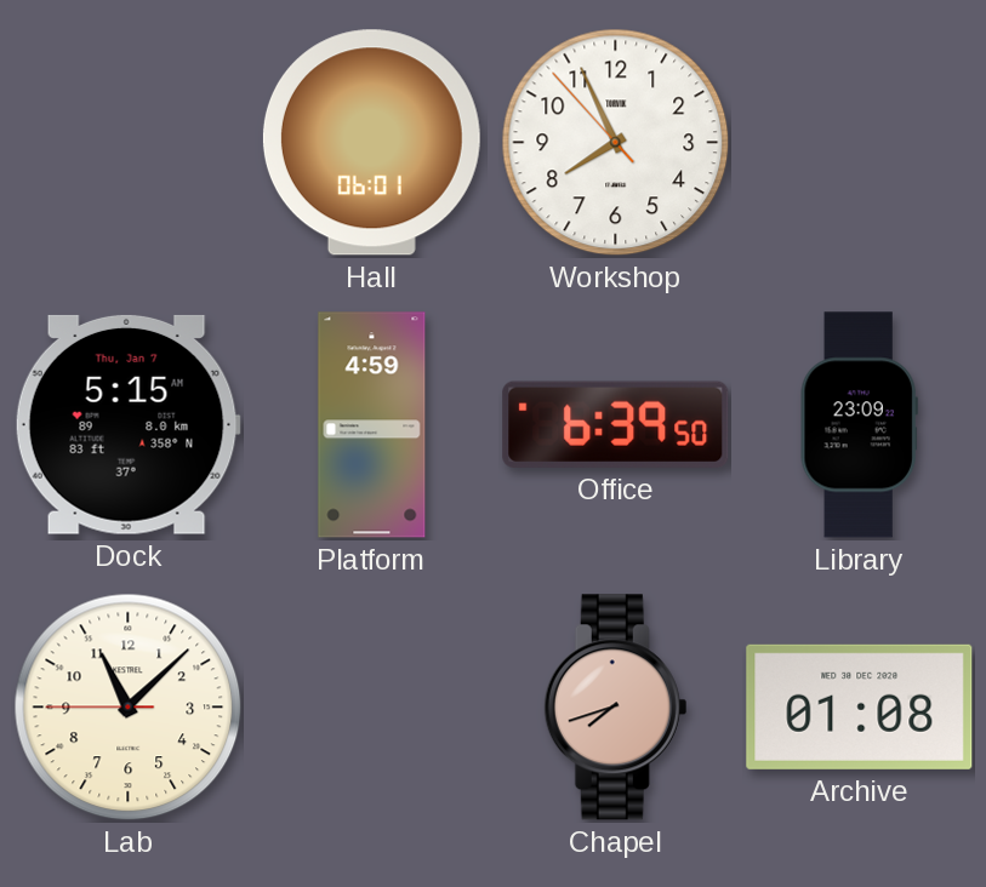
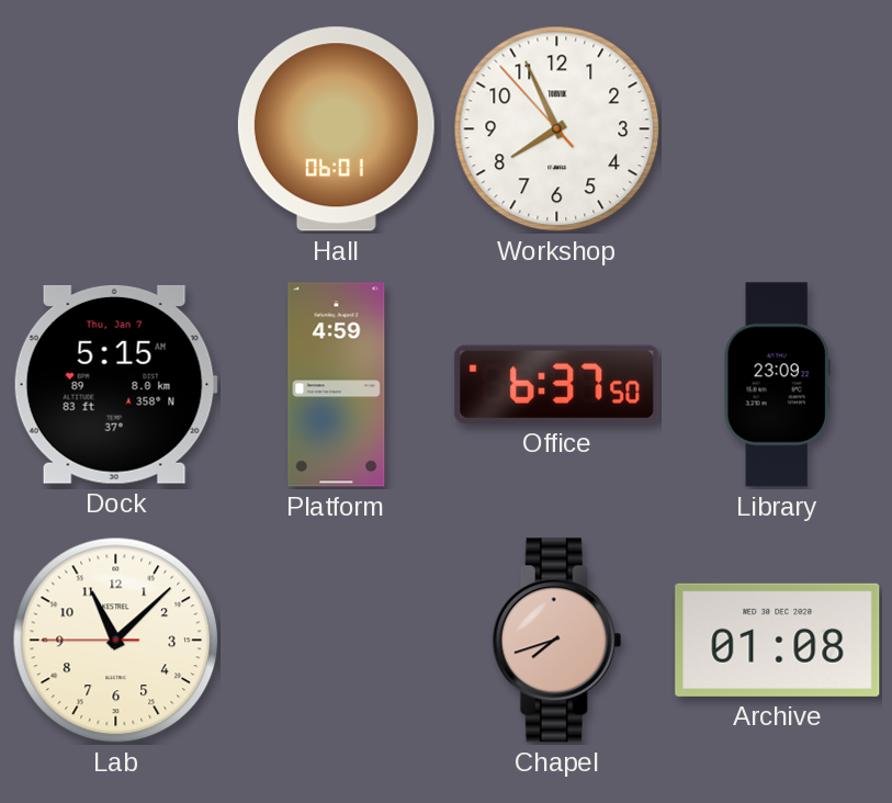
Office: 6:39 -> 6:37
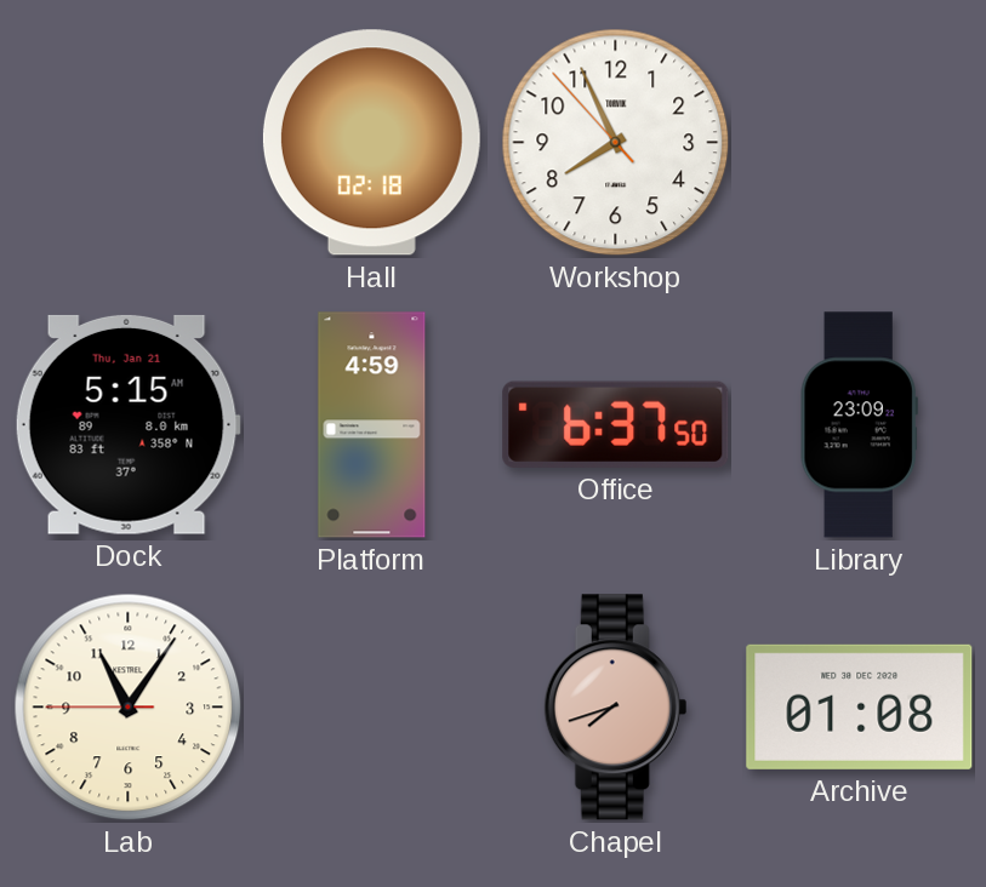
Hall: 06:01 -> 02:18
Dock date: Thu, Jan 7 -> Thu, Jan 21
Lab: 11:07 -> 11:05
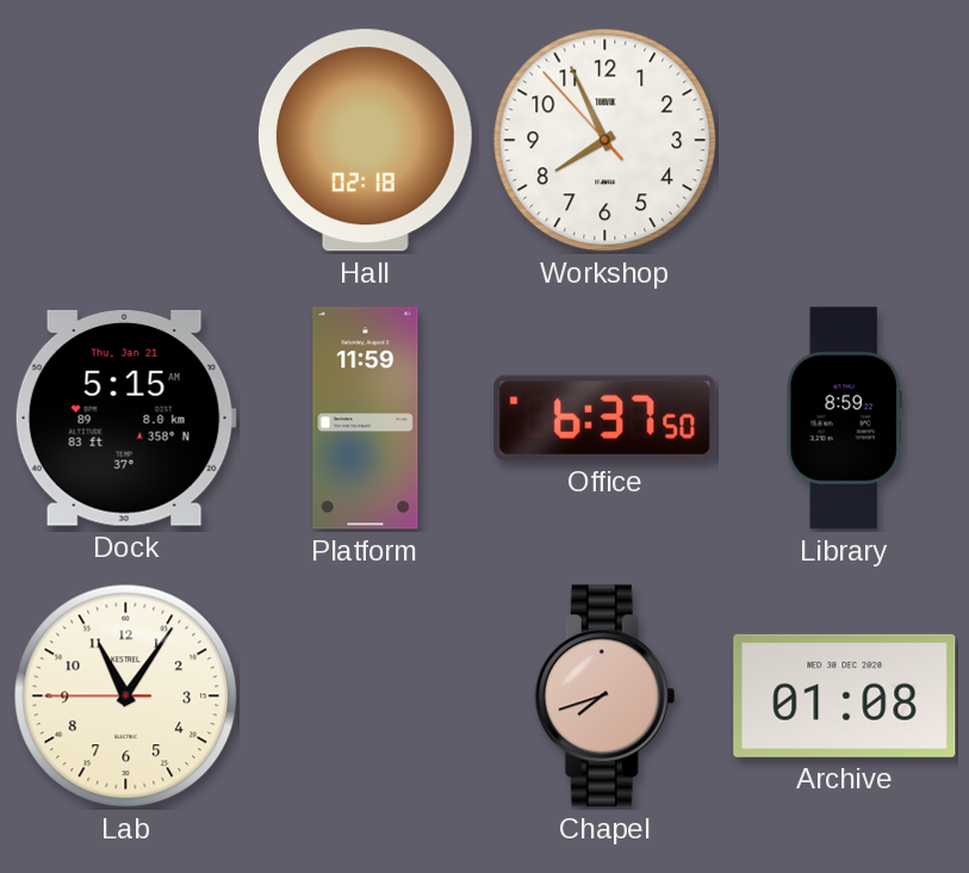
Platform: 4:59 -> 11:59
Library: 23:09 -> 8:59
